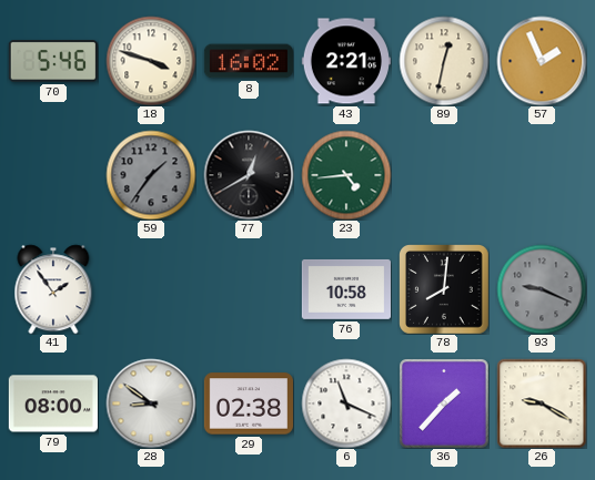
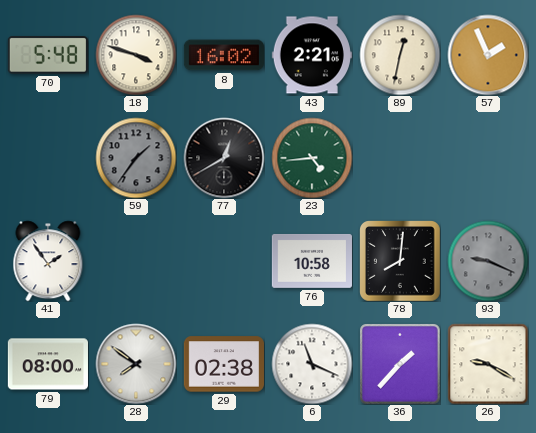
70: 5:46 -> 5:48
28: 8:51 -> 7:51
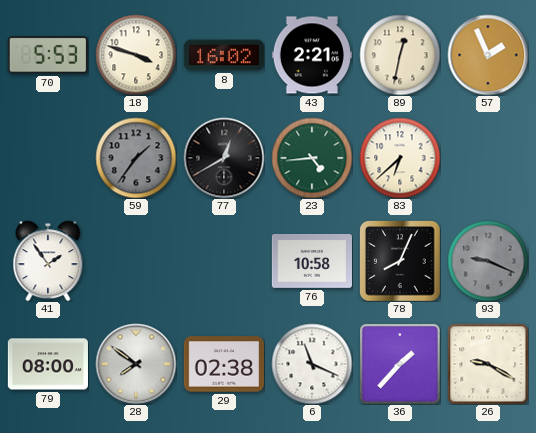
70: 5:48 -> 5:53
83: none -> 6:38
78: 8:01 -> 8:04
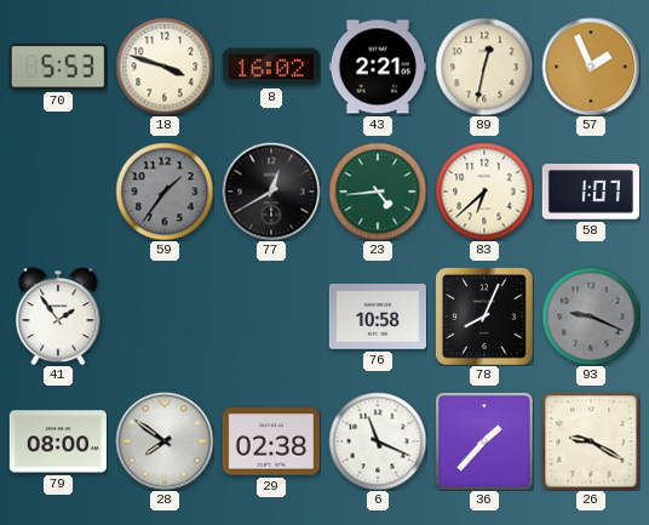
58: none -> 1:07
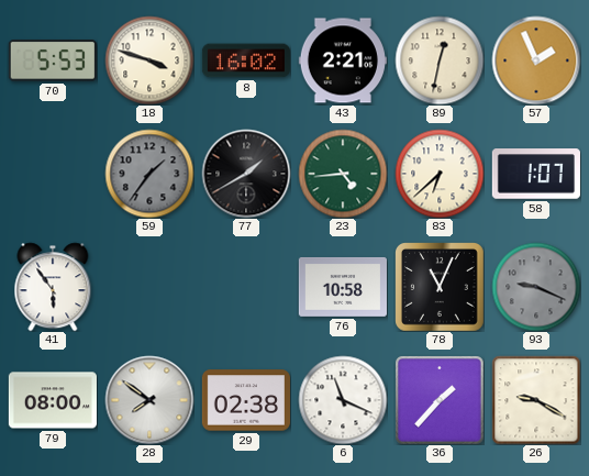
77: 12:40 -> 1:40
41: 1:54 -> 5:54
78: 8:04 -> 11:04
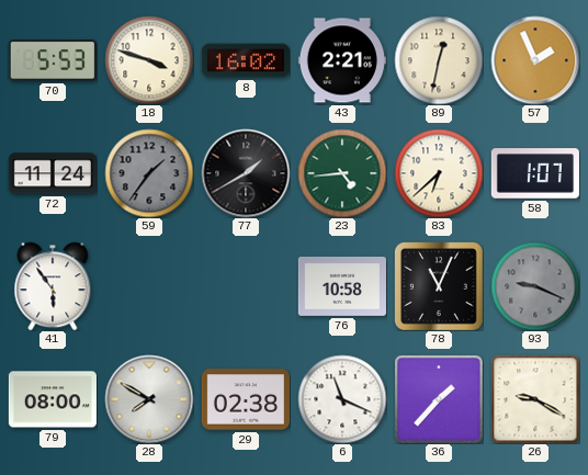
72: none -> 11:24
28: 7:51 -> 7:50
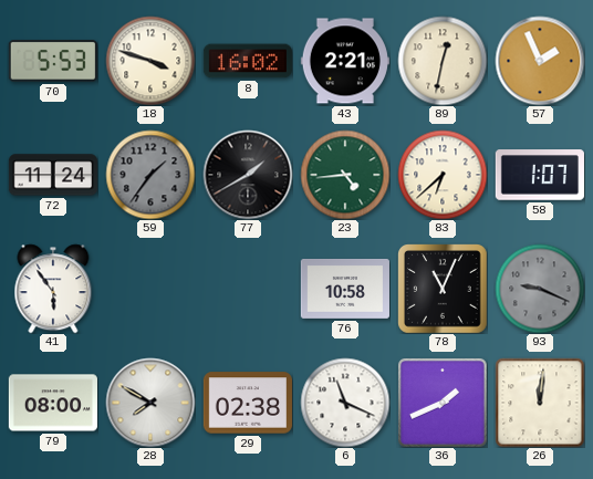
36: 1:37 -> 1:41
26: 9:20 -> 12:01
